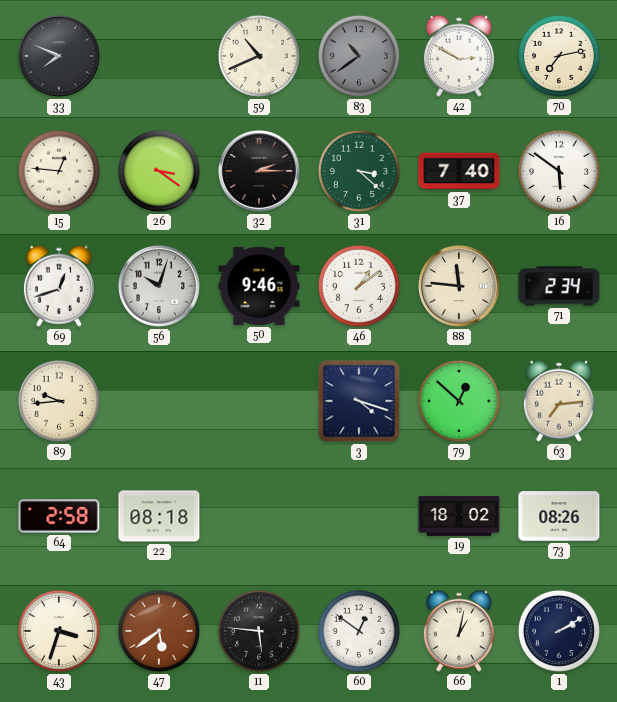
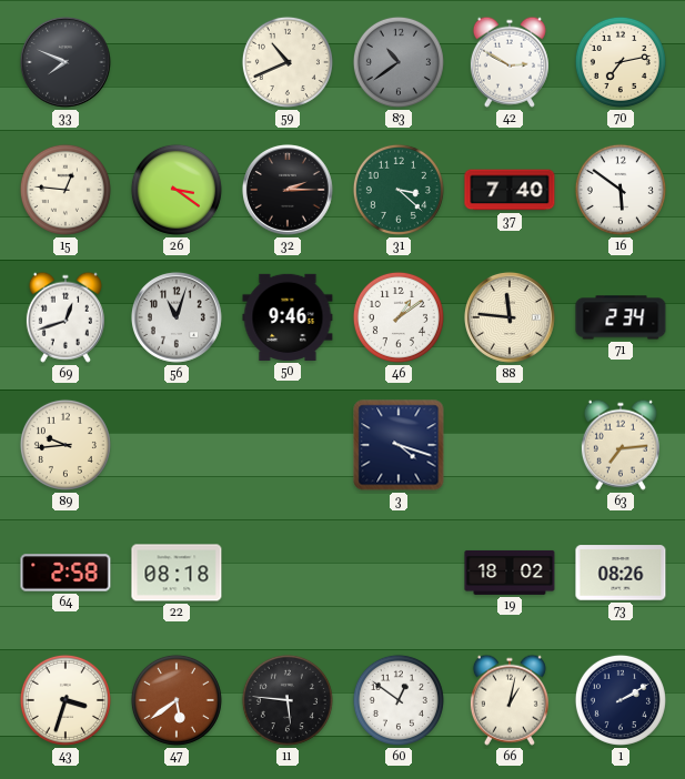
56: 10:03 -> 11:03
79: 12:52 -> none
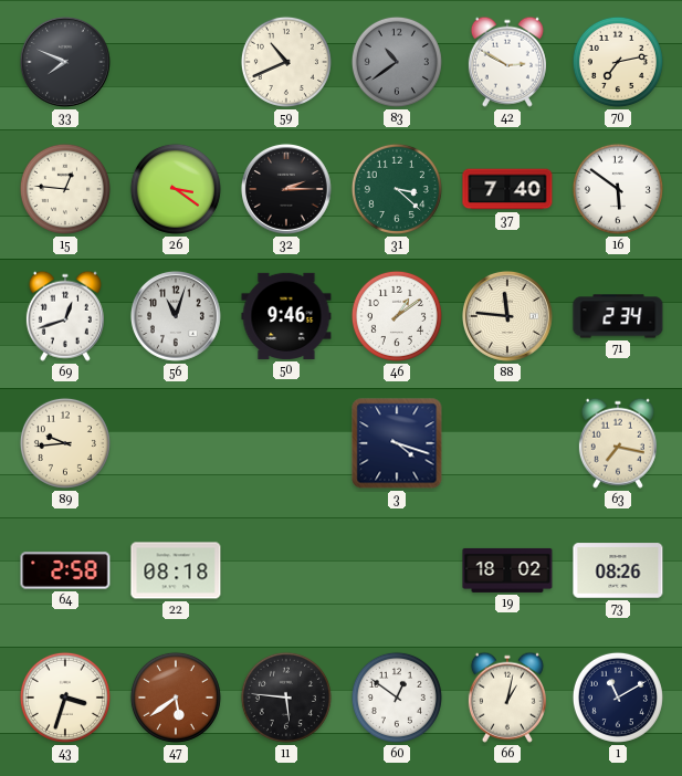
63: 7:14 -> 7:17
1: 2:10 -> 11:10
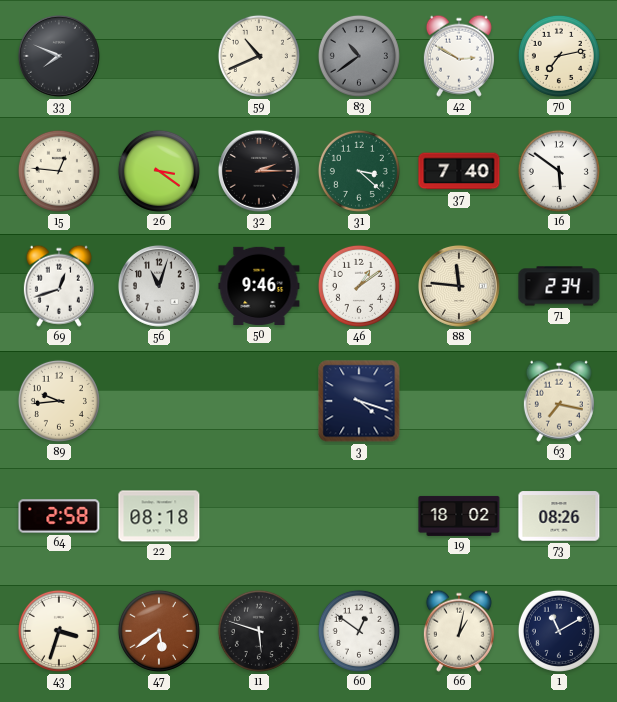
11: 5:46 -> 5:48
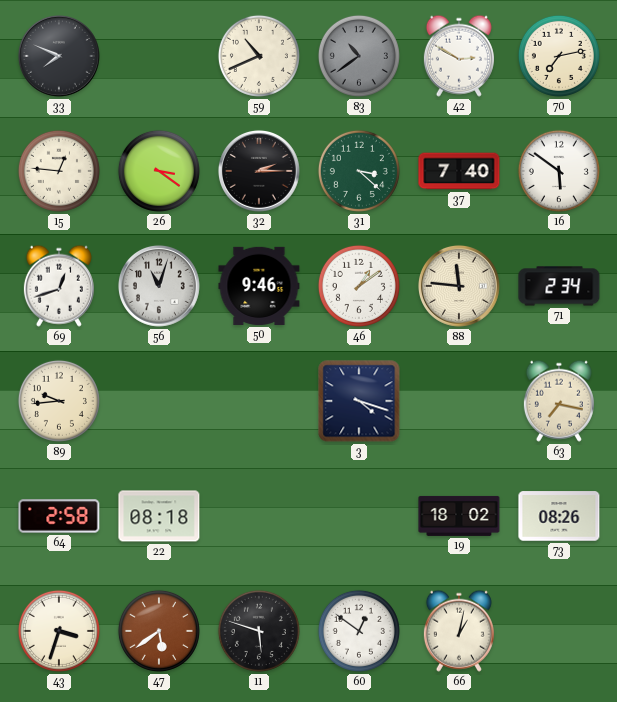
1: 11:10 -> none
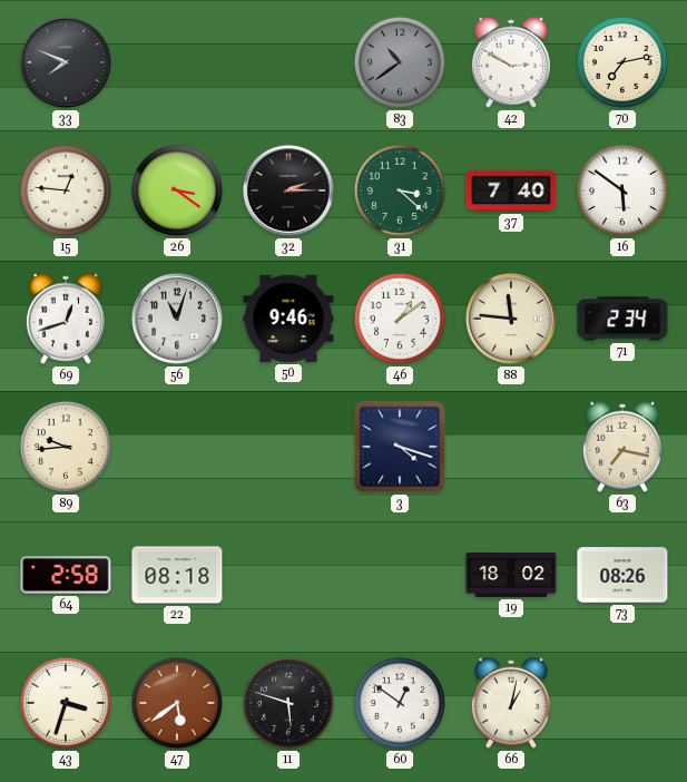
59: 10:41 -> none
